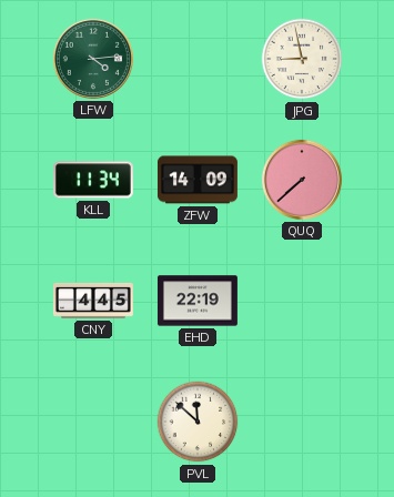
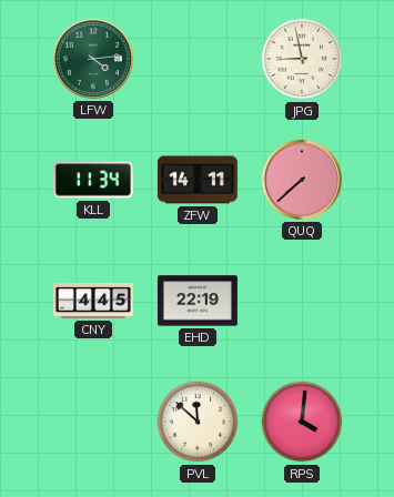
ZFW: 14:09 -> 14:11
RPS: none -> 4:01
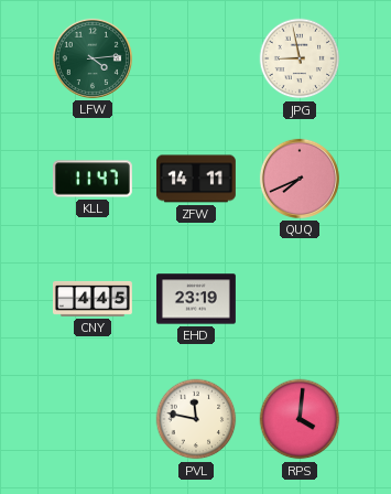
KLL: 11:34 -> 11:47
QUQ: 7:38 -> 7:41
EHD: 22:19 -> 23:19
PVL: 11:52 -> 11:47
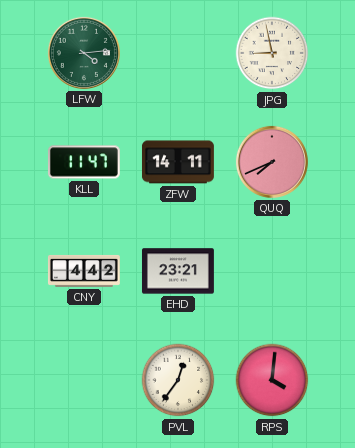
CNY: 4:45 -> 4:42
EHD: 23:19 -> 23:21
PVL: 11:47 -> 12:36
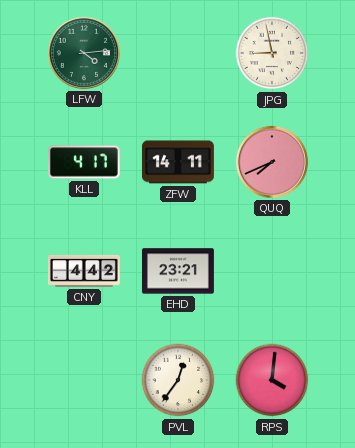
KLL: 11:47 -> 4:17
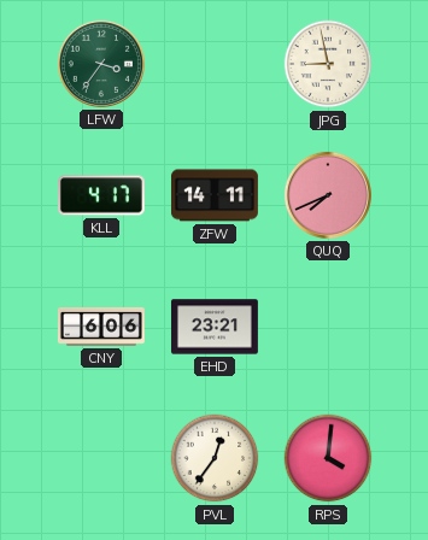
LFW: 4:14 -> 3:36
CNY: 4:42 -> 6:06
